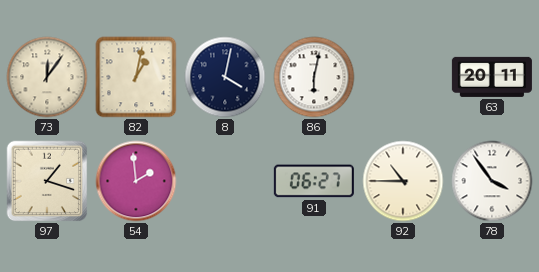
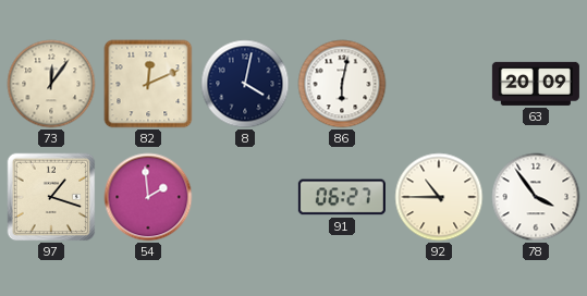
82: 1:02 -> 12:11
63: 20:11 -> 20:09
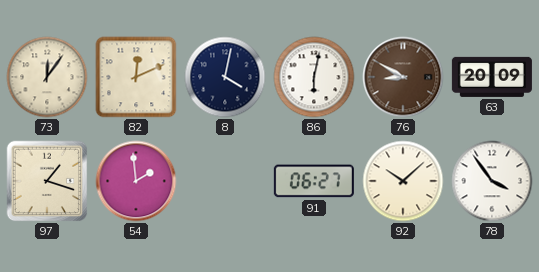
76: none -> 8:50
92: 10:45 -> 10:08
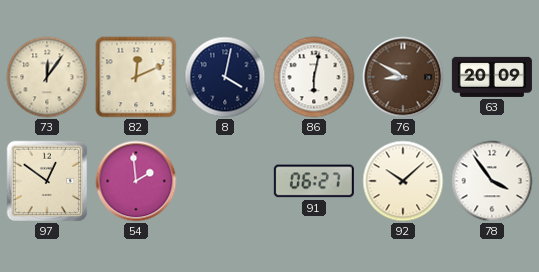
97: 1:18 -> 12:51
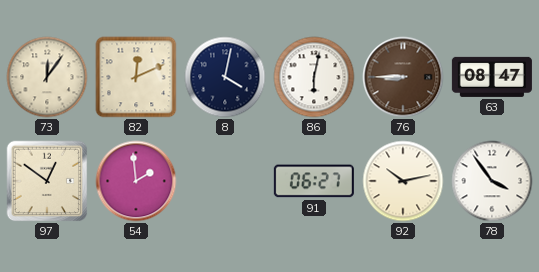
76: 8:50 -> 8:45
63: 20:09 -> 08:47
92: 10:08 -> 10:13
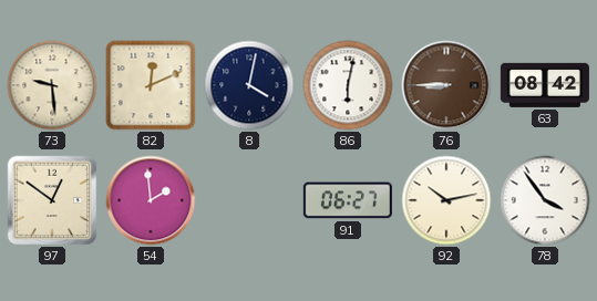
73: 12:06 -> 9:29
63: 08:47 -> 08:42
